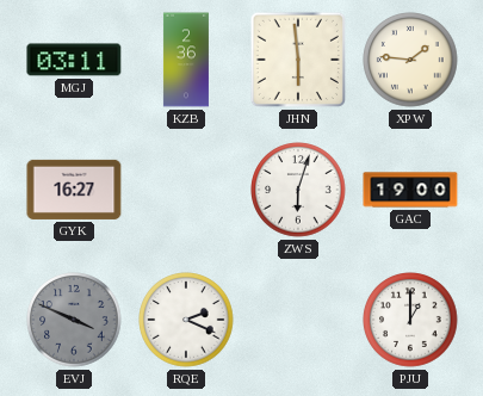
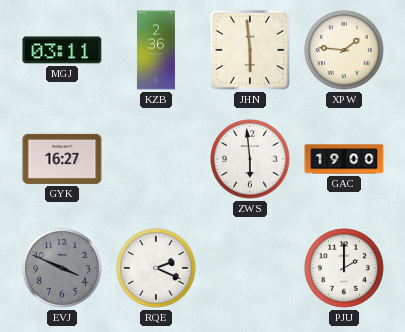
ZWS: 6:03 -> 5:59
PJU: 1:00 -> 2:00
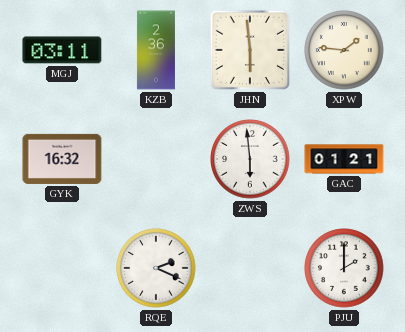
GYK: 16:27 -> 16:32
GAC: 19:00 -> 01:21
EVJ: 3:49 -> none
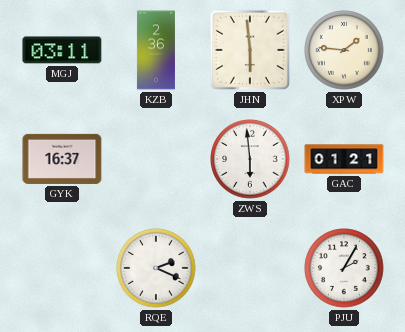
GYK: 16:32 -> 16:37
PJU: 2:00 -> 2:05
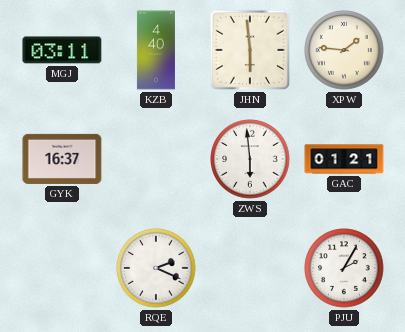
KZB: 2:36 -> 4:40
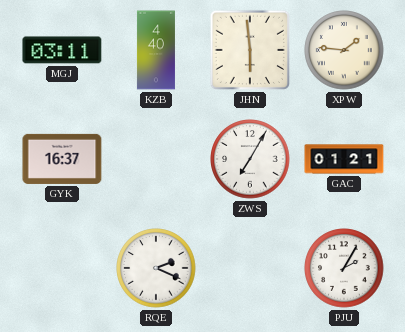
ZWS: 5:59 -> 7:05
